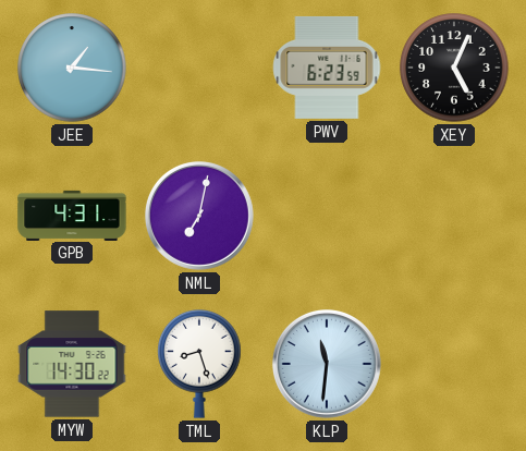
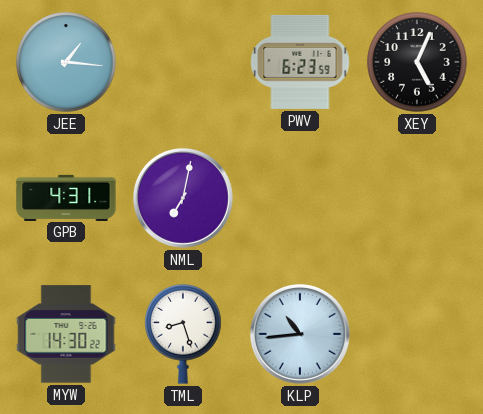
KLP: 11:31 -> 10:44
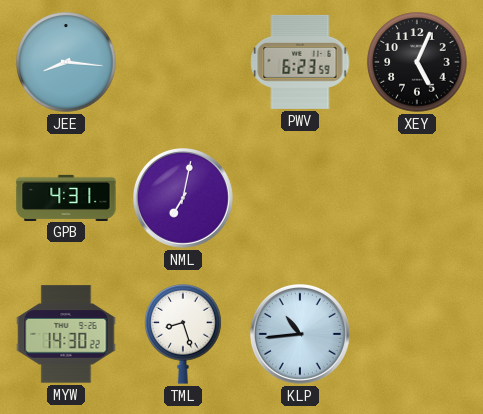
JEE: 1:16 -> 8:16
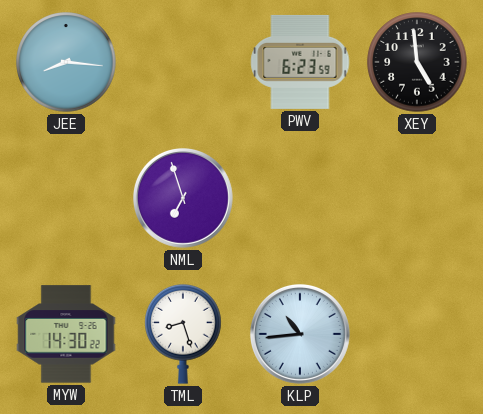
XEY: 5:04 -> 4:59
GPB: 4:31 -> none
NML: 7:02 -> 6:57
